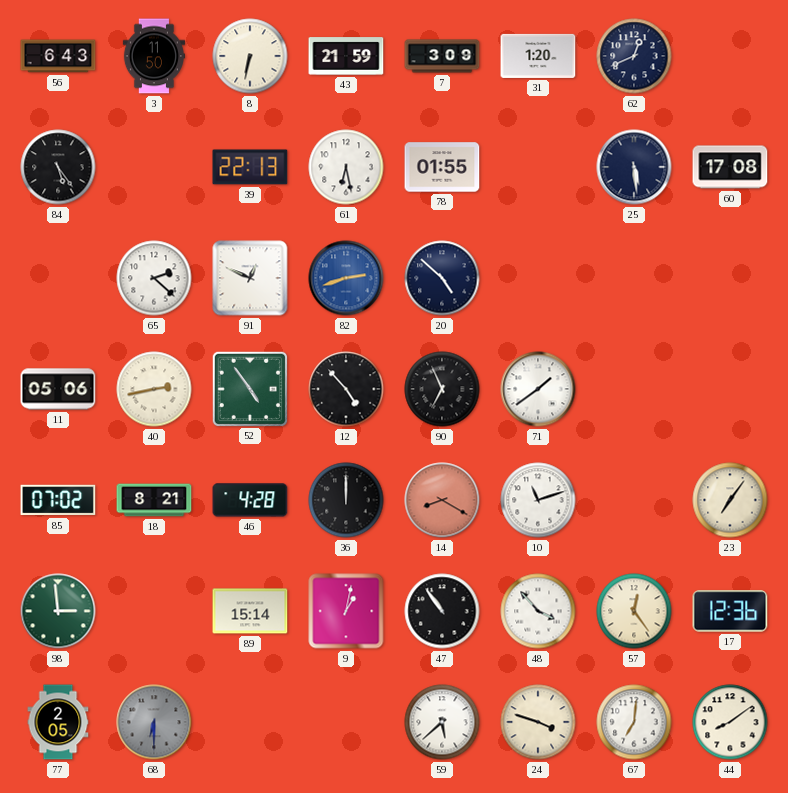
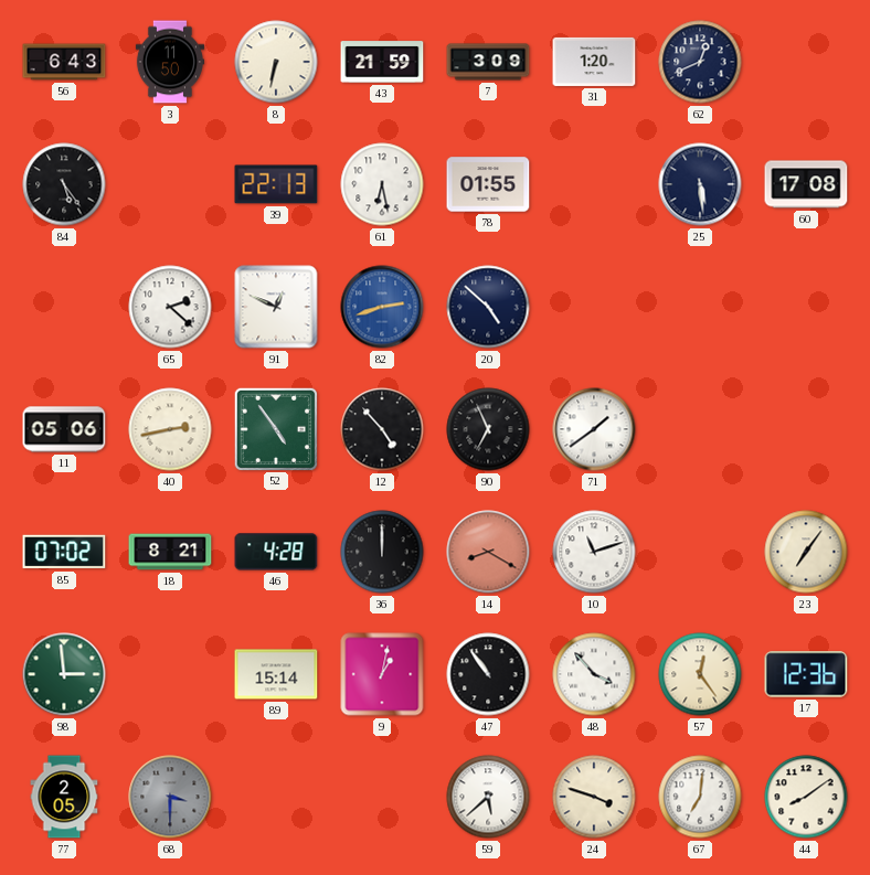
68: 6:30 -> 3:30
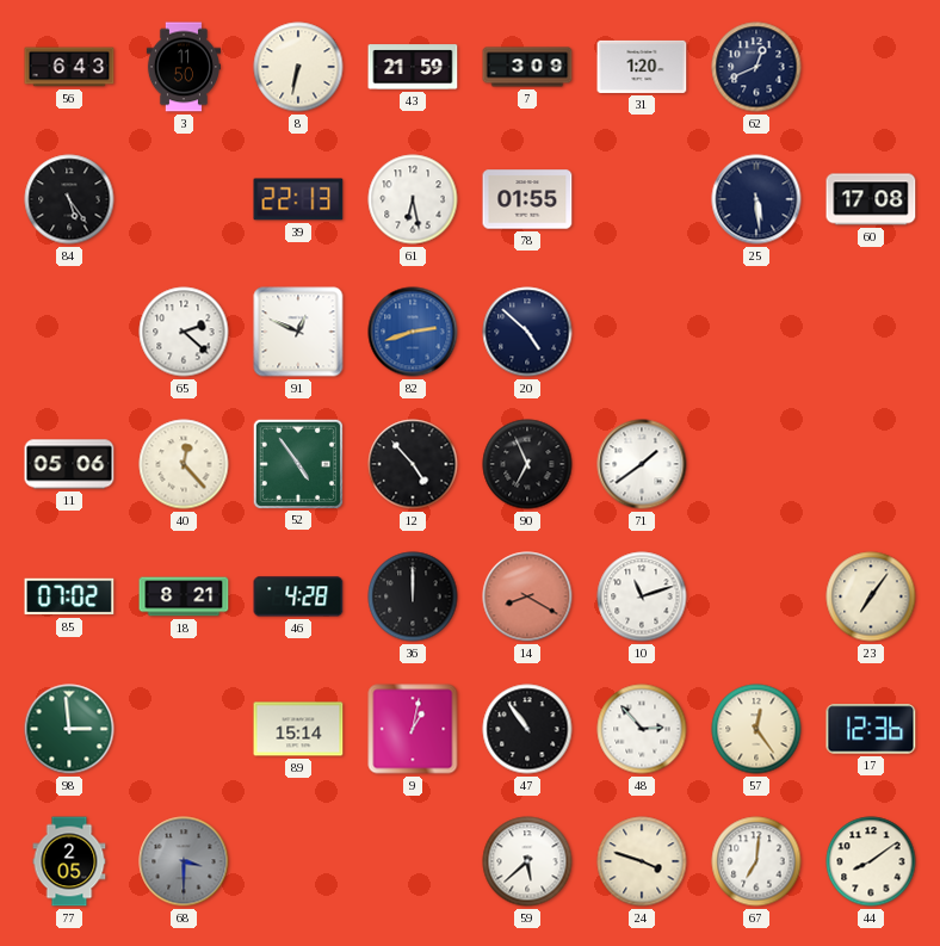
40: 2:43 -> 12:23
48: 3:53 -> 2:53
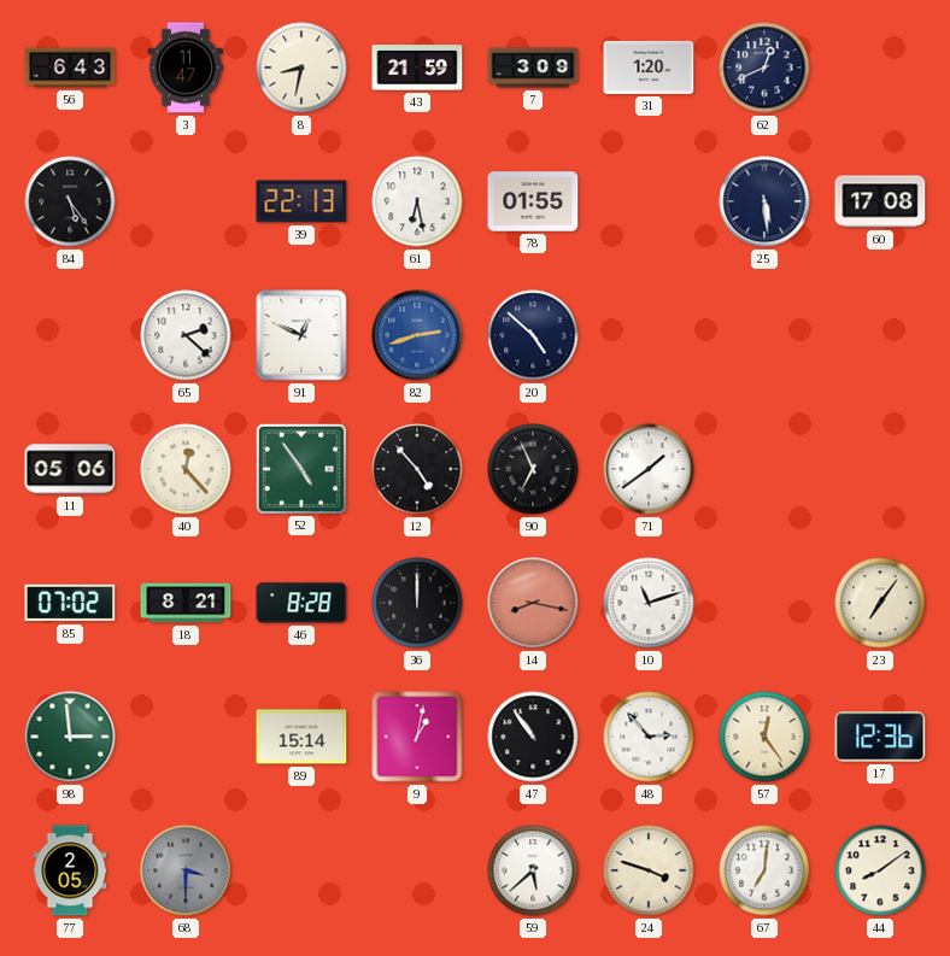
3: 11:50 -> 11:47
8: 6:32 -> 8:32
46: 4:28 -> 8:28
14: 8:20 -> 8:17
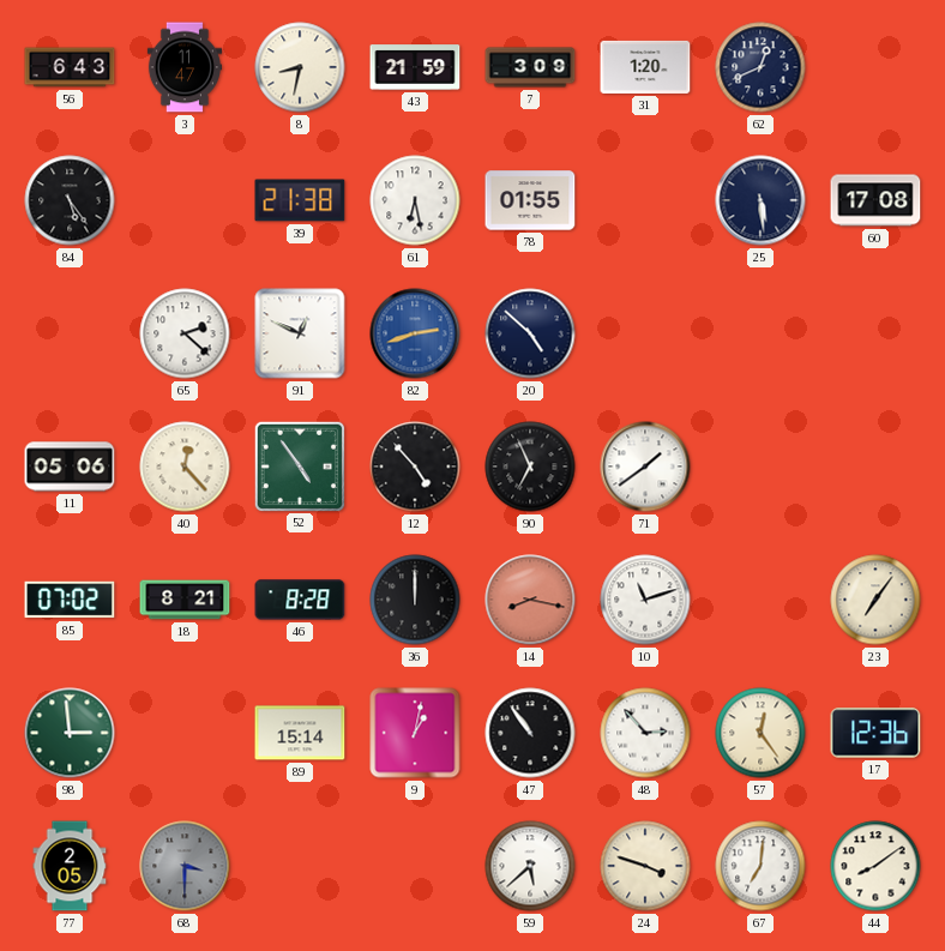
39: 22:13 -> 21:38
